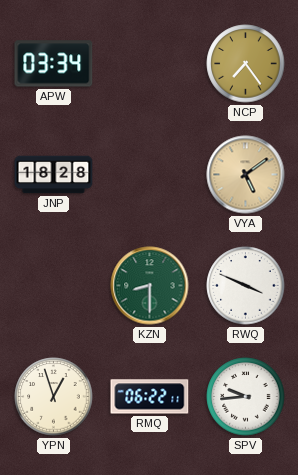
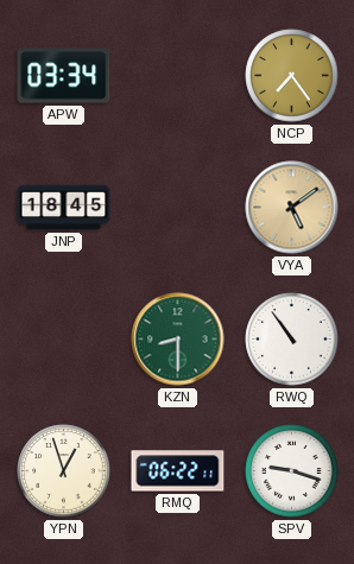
JNP: 18:28 -> 18:45
RWQ: 3:49 -> 10:54
SPV: 9:44 -> 9:18
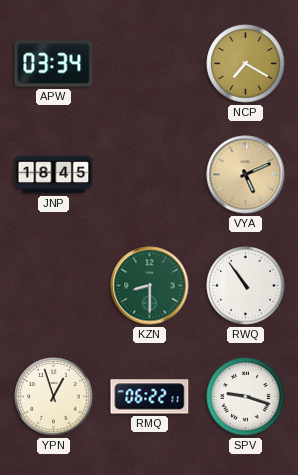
NCP: 7:24 -> 7:20
VYA: 5:09 -> 5:11
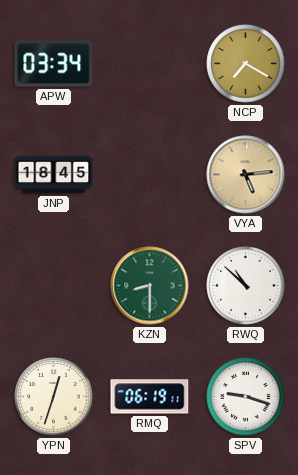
VYA: 5:11 -> 5:14
RWQ: 10:54 -> 10:52
YPN: 12:57 -> 12:33
RMQ: 06:22 -> 06:19
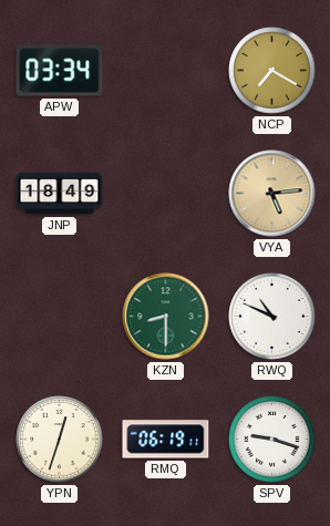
JNP: 18:45 -> 18:49
RWQ: 10:52 -> 10:49
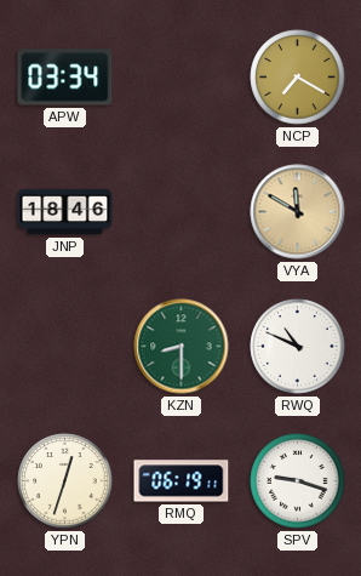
JNP: 18:49 -> 18:46
VYA: 5:14 -> 11:50
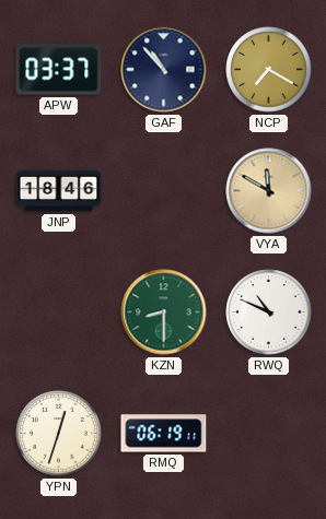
APW: 03:34 -> 03:37
GAF: none -> 10:53
SPV: 9:18 -> none
